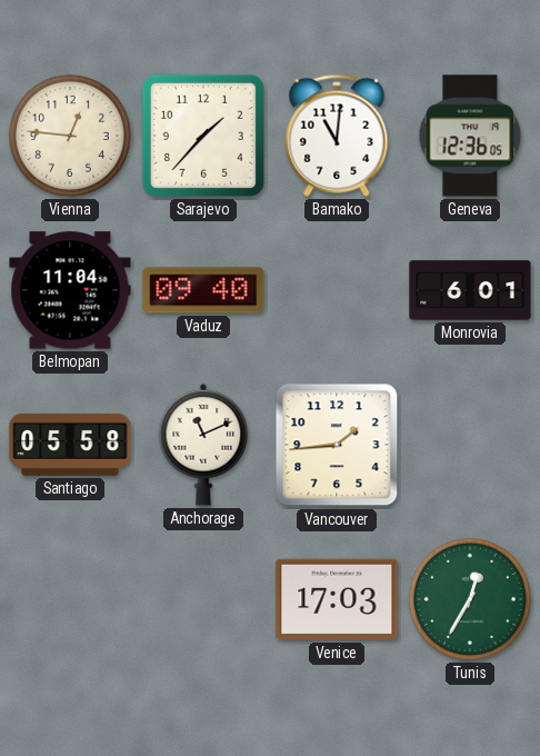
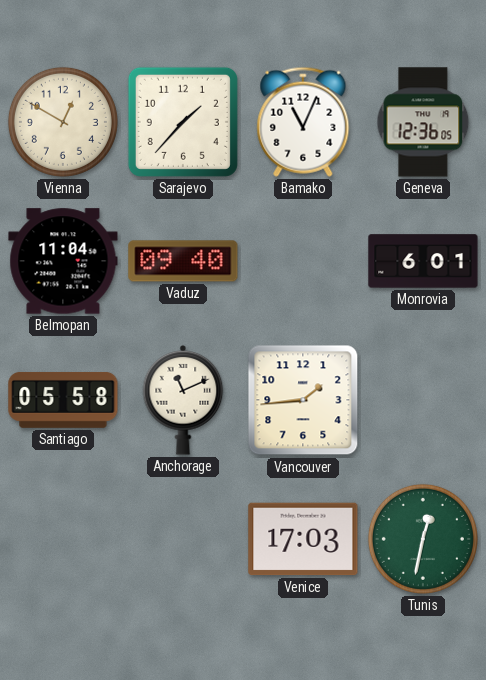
Vienna: 12:46 -> 12:50
Bamako: 11:01 -> 11:04
Tunis: 12:35 -> 12:32
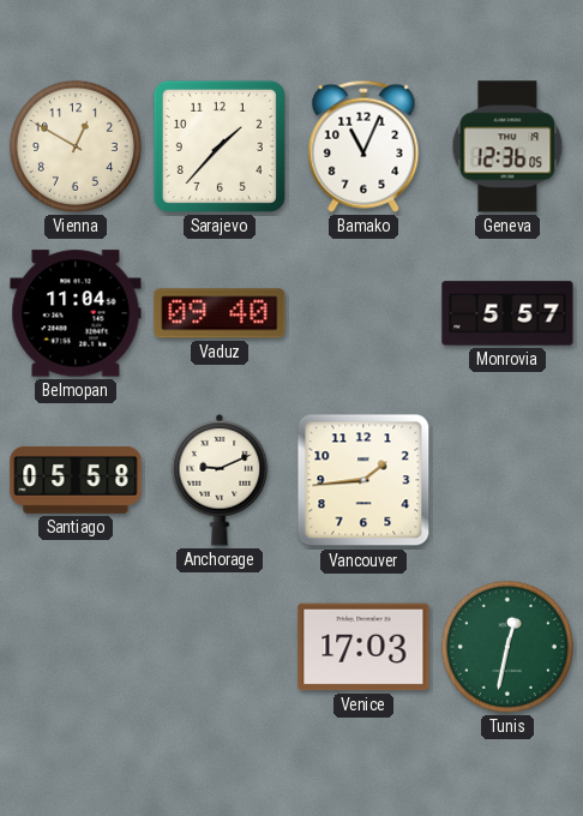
Monrovia: 6:01 -> 5:57
Anchorage: 11:11 -> 9:11
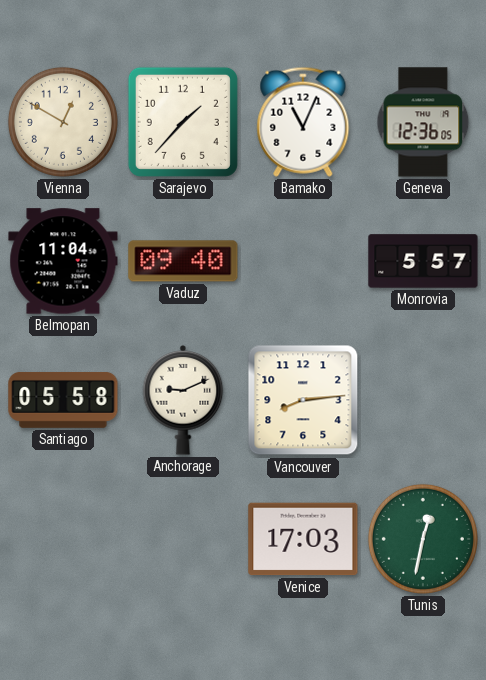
Vancouver: 1:44 -> 8:14
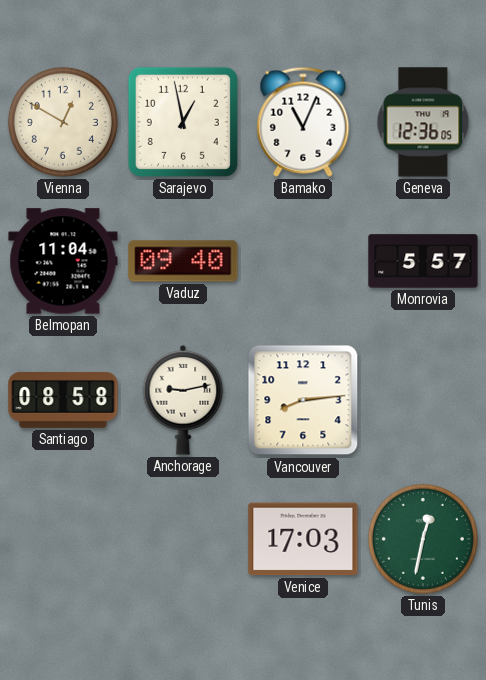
Sarajevo: 1:37 -> 12:58
Santiago: 05:58 -> 08:58
Anchorage: 9:11 -> 9:13
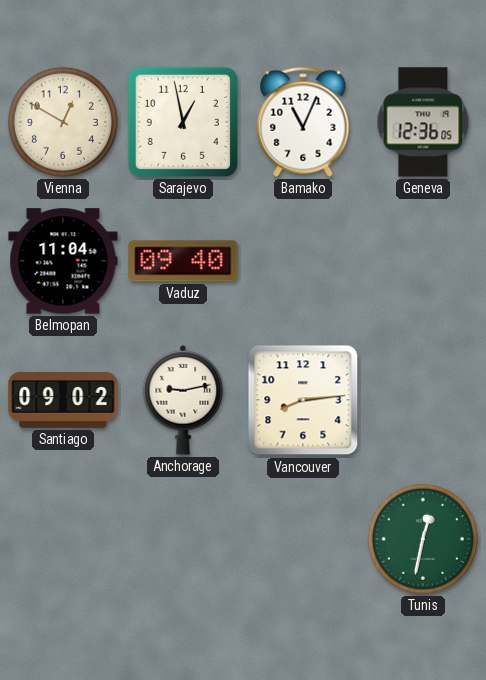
Monrovia: 5:57 -> none
Santiago: 08:58 -> 09:02
Venice: 17:03 -> none
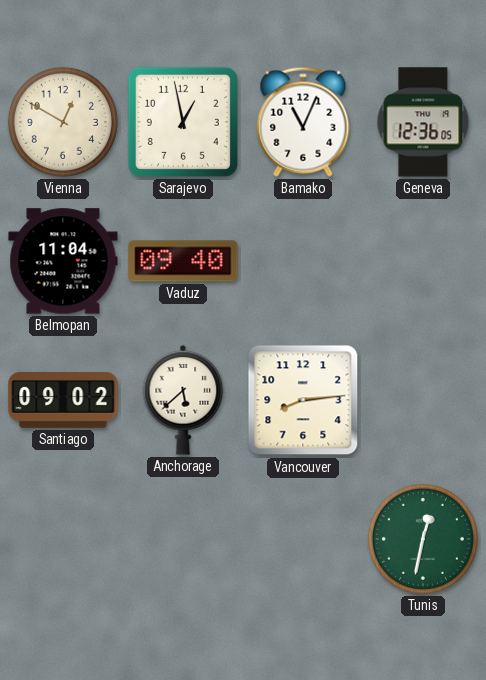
Anchorage: 9:13 -> 5:38
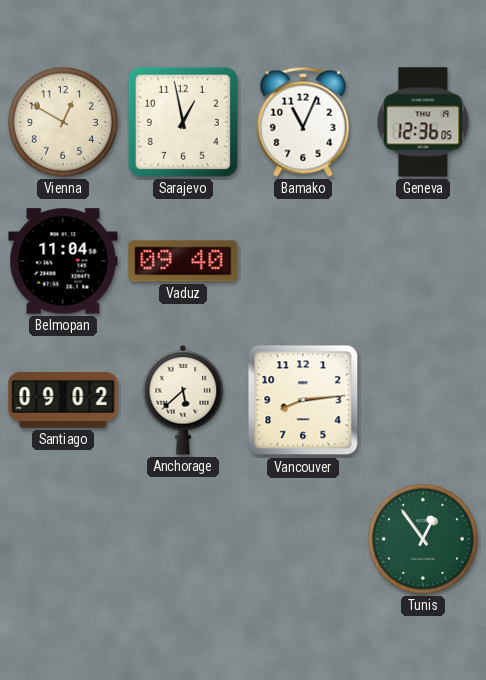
Tunis: 12:32 -> 12:54
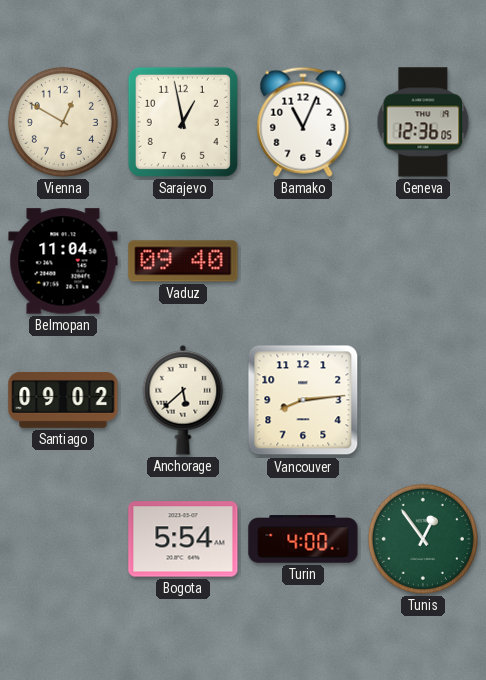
Bogota: none -> 5:54
Turin: none -> 4:00
